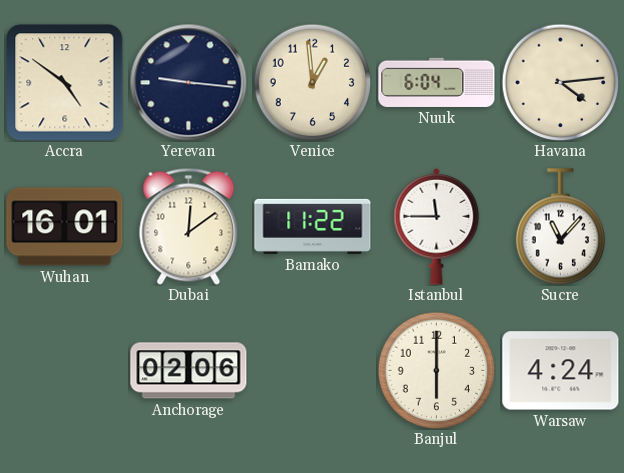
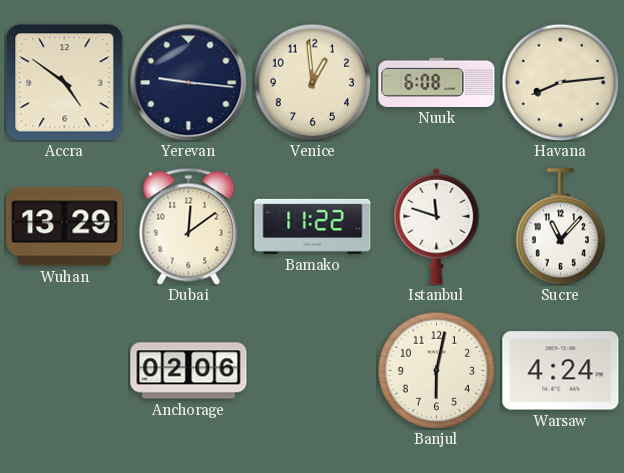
Nuuk: 6:04 -> 6:08
Havana: 4:14 -> 8:14
Wuhan: 16:01 -> 13:29
Istanbul: 11:45 -> 11:48
Banjul: 6:00 -> 6:02
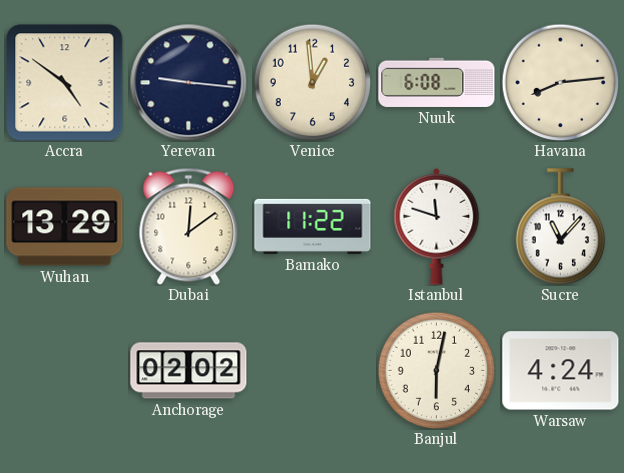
Anchorage: 02:06 -> 02:02
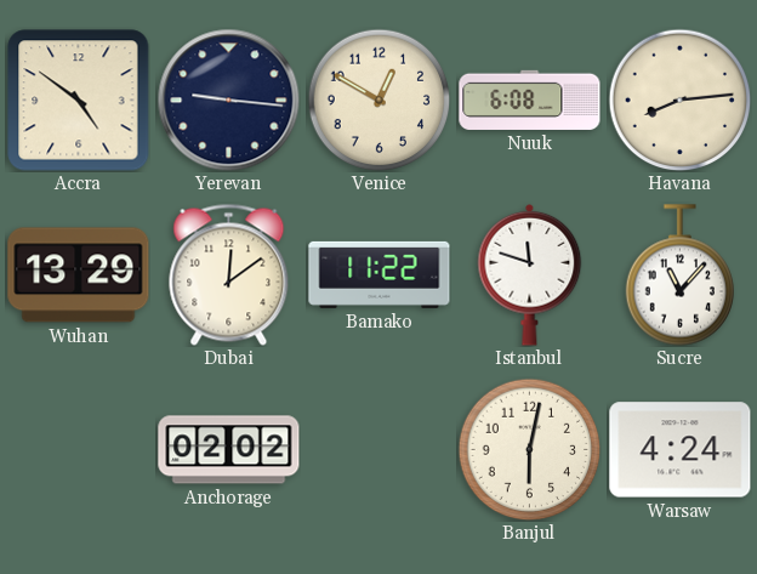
Venice: 12:59 -> 12:50
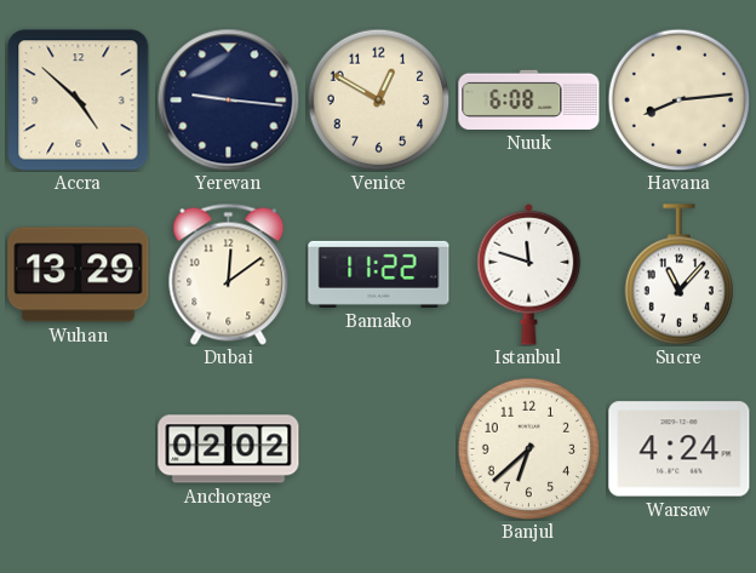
Accra: 4:51 -> 4:52
Banjul: 6:02 -> 6:38
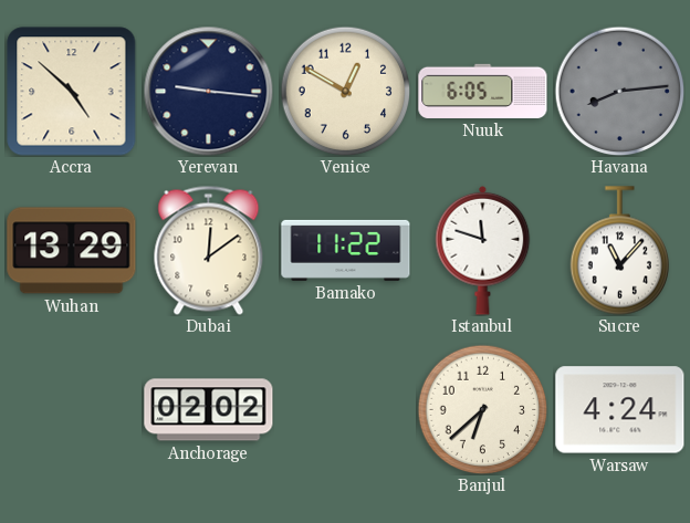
Nuuk: 6:08 -> 6:05
Havana dial: cream -> grey
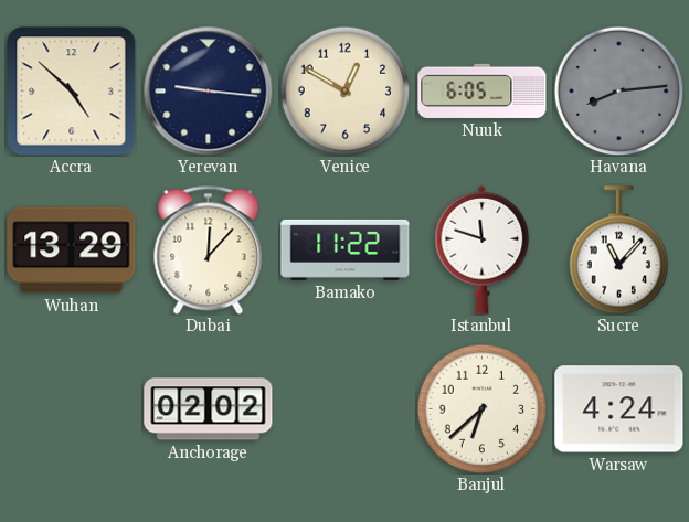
Dubai: 12:09 -> 12:07
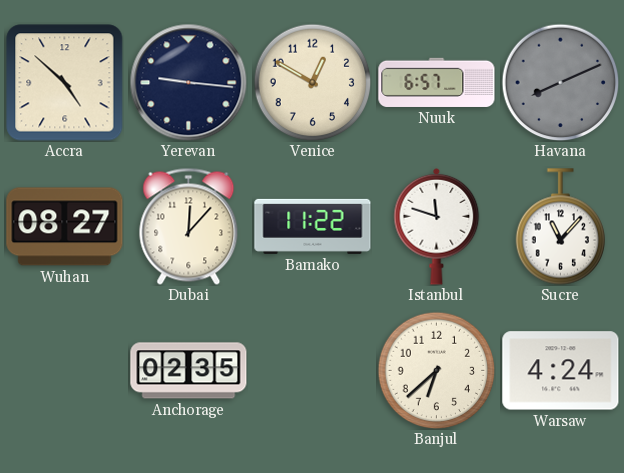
Nuuk: 6:05 -> 6:57
Havana: 8:14 -> 8:11
Wuhan: 13:29 -> 08:27
Anchorage: 02:02 -> 02:35
